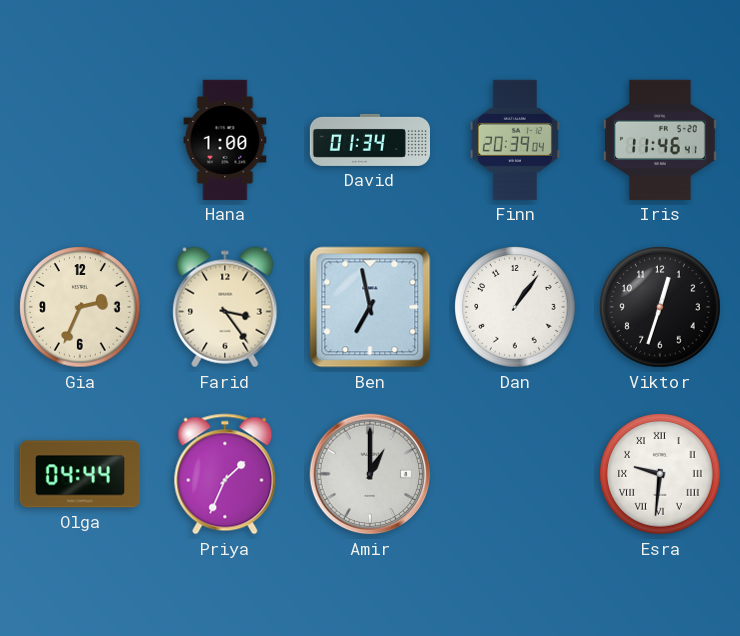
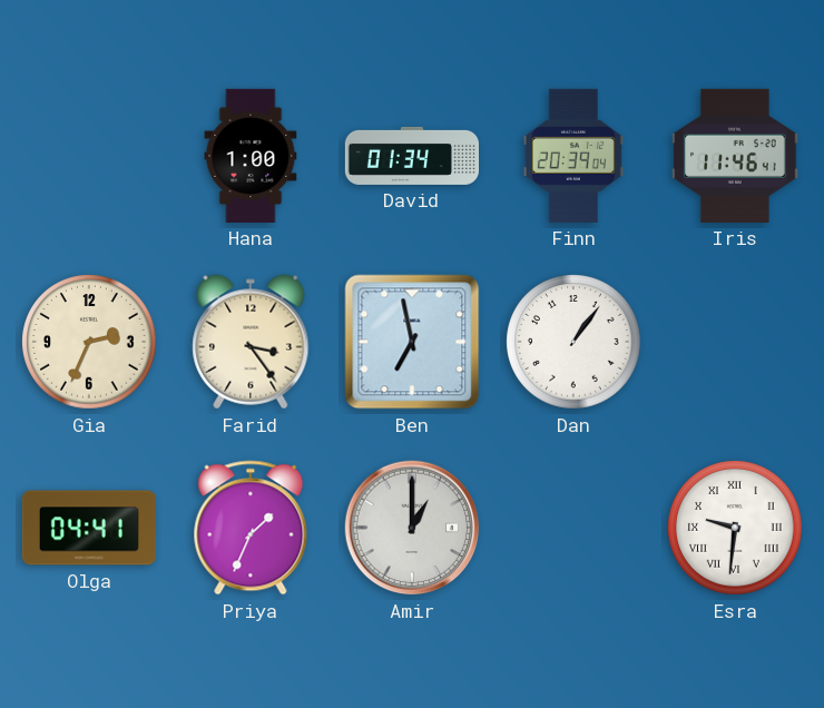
Viktor: 12:33 -> none
Olga: 04:44 -> 04:41
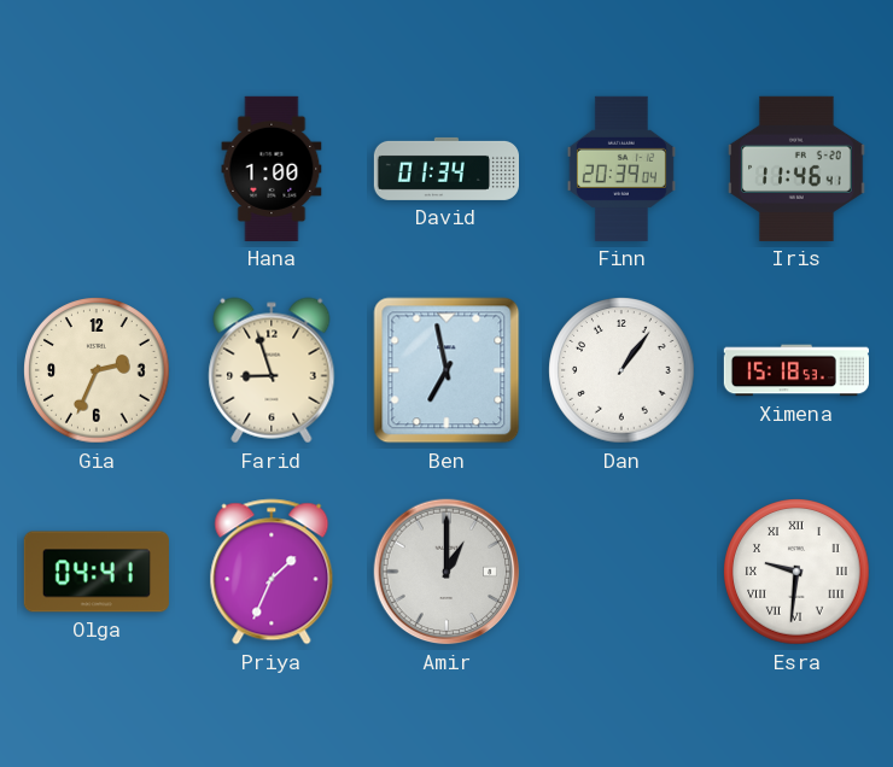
Farid: 3:24 -> 8:57
Ximena: none -> 15:18
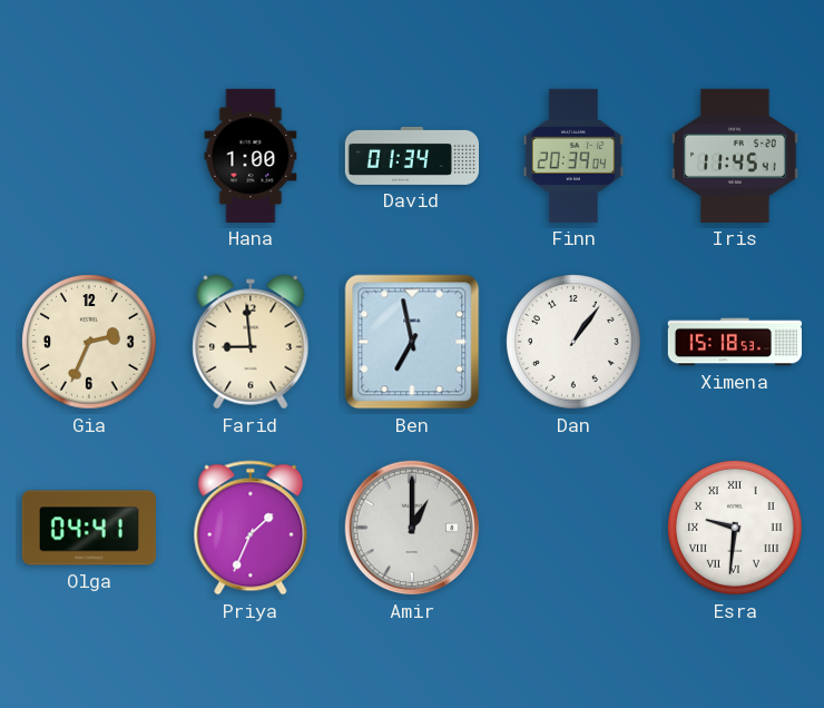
Iris: 11:46 -> 11:45
Farid: 8:57 -> 8:59
